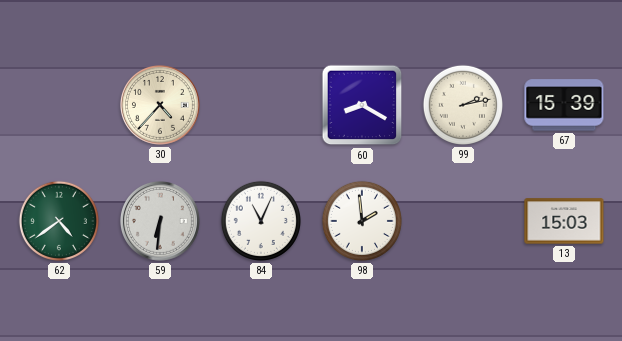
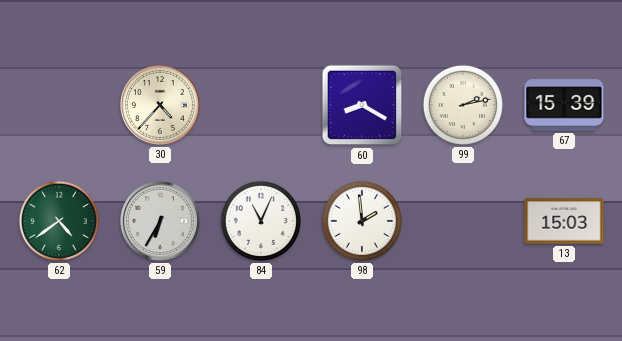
59: 6:31 -> 6:35
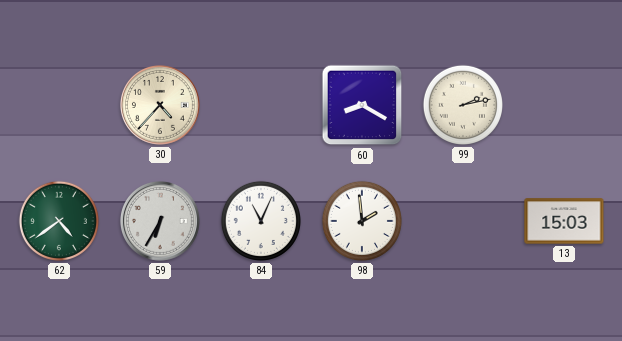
67: 15:39 -> none
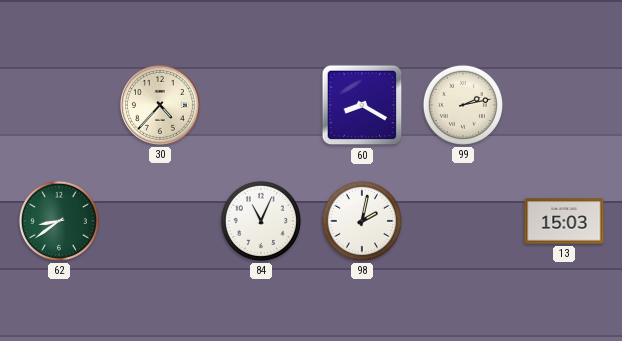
62: 4:39 -> 8:39
59: 6:35 -> none
98: 1:59 -> 2:02
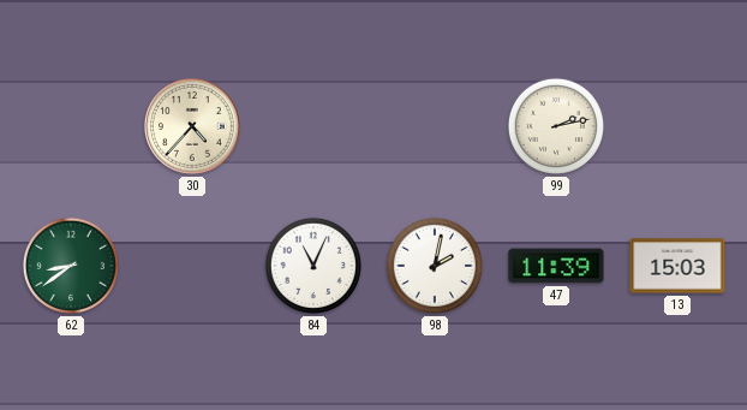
60: 8:20 -> none
47: none -> 11:39
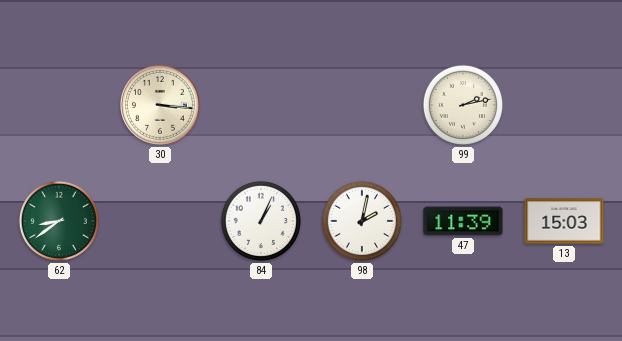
30: 4:37 -> 3:16
84: 11:04 -> 1:04
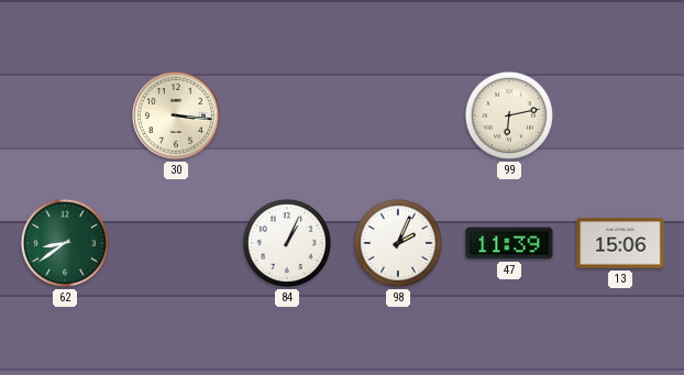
99: 2:13 -> 6:13
98: 2:02 -> 2:04
13: 15:03 -> 15:06
